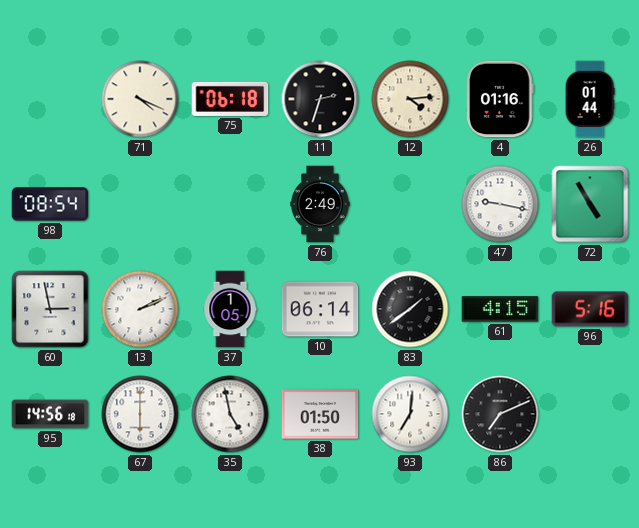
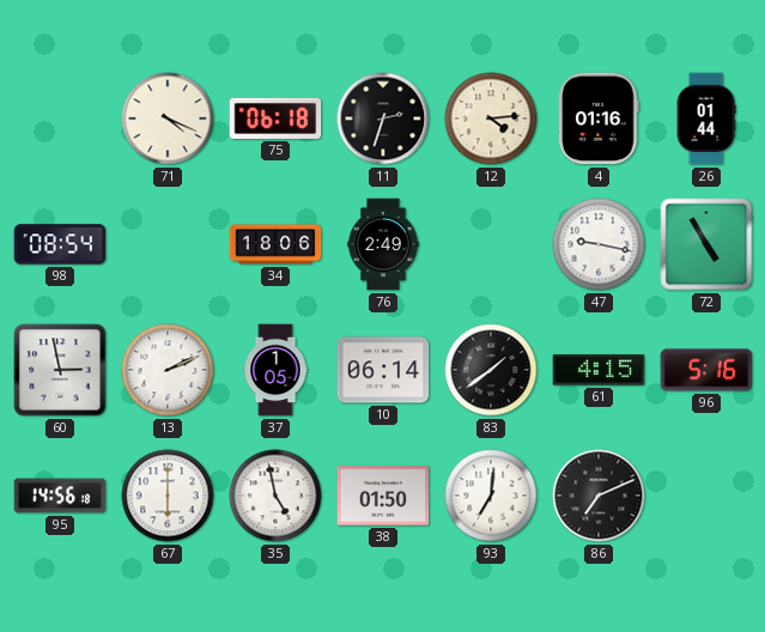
34: none -> 18:06
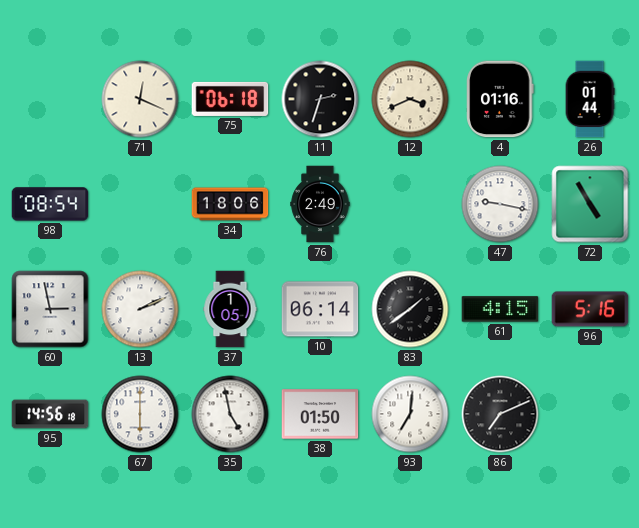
71: 4:19 -> 12:19
12: 4:14 -> 3:41
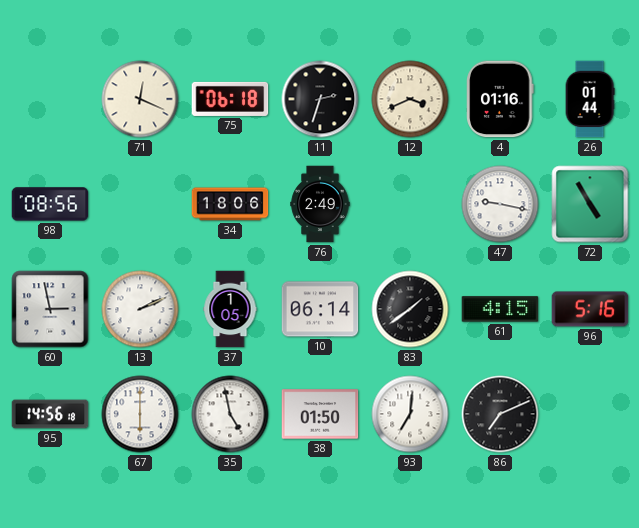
98: 08:54 -> 08:56
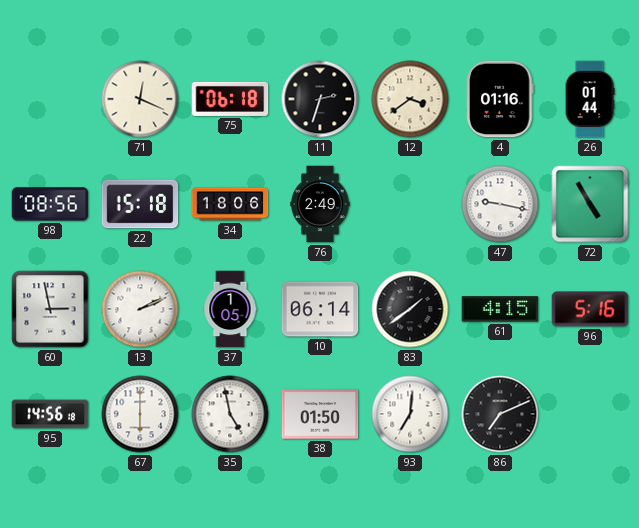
12: 3:41 -> 3:39
22: none -> 15:18
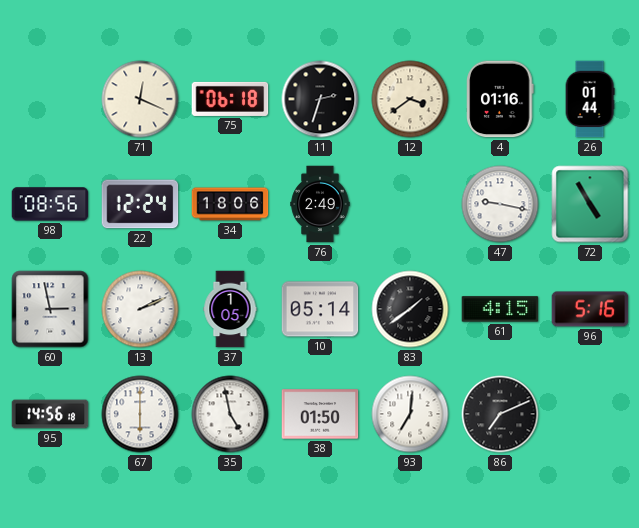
22: 15:18 -> 12:24
10: 06:14 -> 05:14
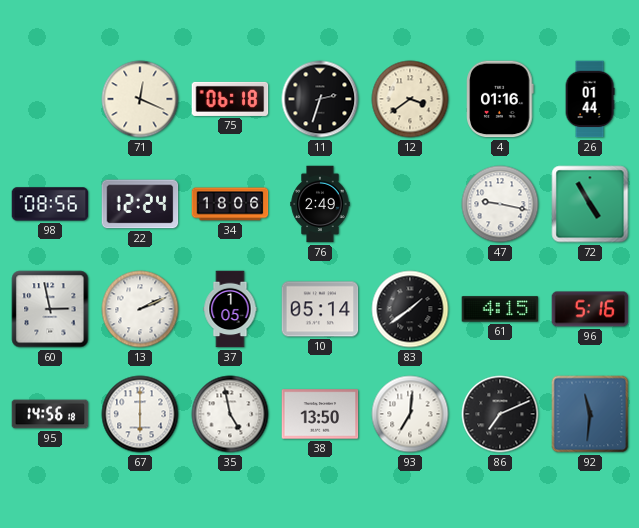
38: 01:50 -> 13:50
92: none -> 11:31
